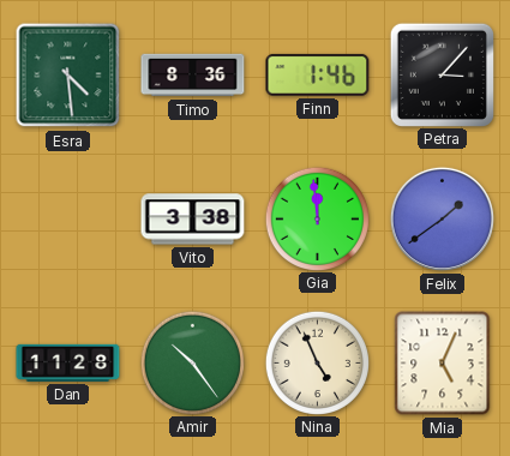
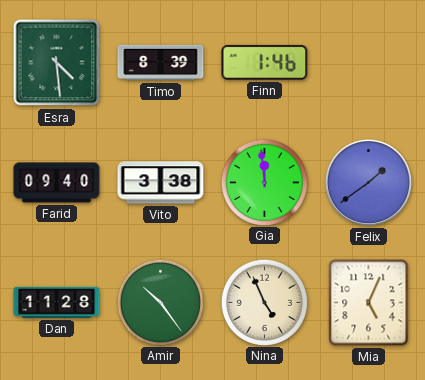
Timo: 8:36 -> 8:39
Petra: 3:07 -> none
Farid: none -> 09:40
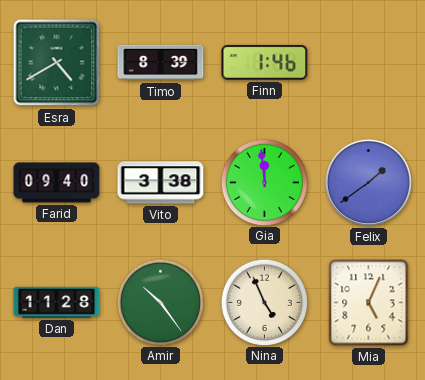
Esra: 4:29 -> 4:40
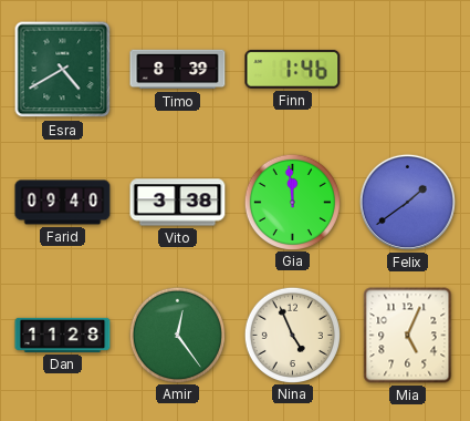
Amir: 10:24 -> 12:24
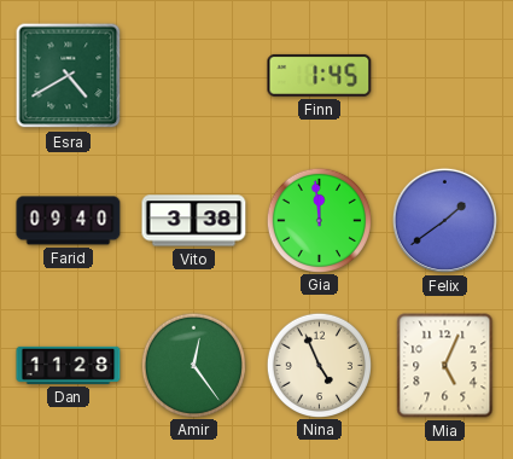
Timo: 8:39 -> none
Finn: 1:46 -> 1:45
